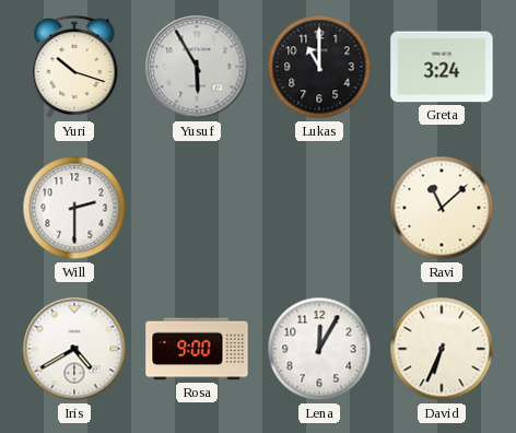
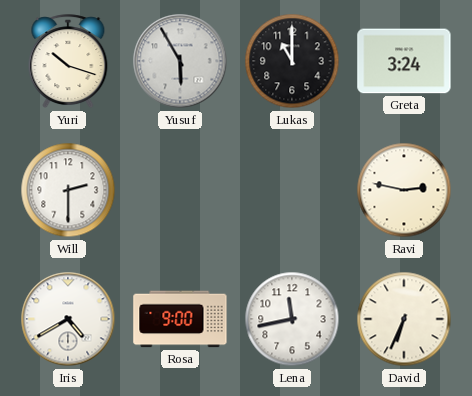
Ravi: 11:08 -> 2:47
Lena: 12:05 -> 11:43
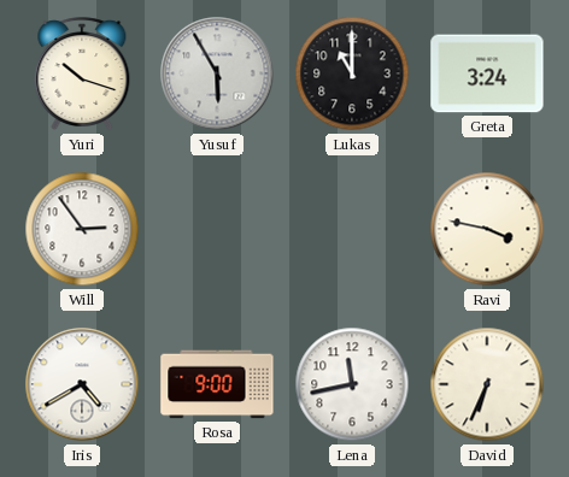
Will: 2:30 -> 2:54
Ravi: 2:47 -> 3:47
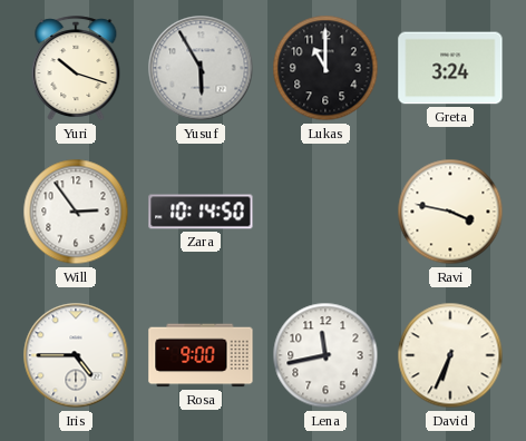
Zara: none -> 10:14
Iris: 4:40 -> 4:45
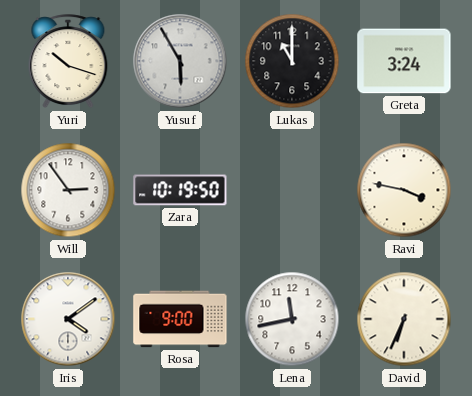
Zara: 10:14 -> 10:19
Iris: 4:45 -> 4:09
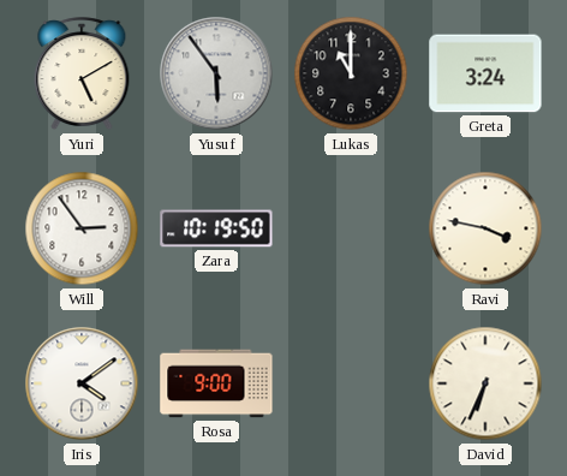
Yuri: 10:18 -> 5:10
Yusuf: 5:55 -> 5:54
Lena: 11:43 -> none
